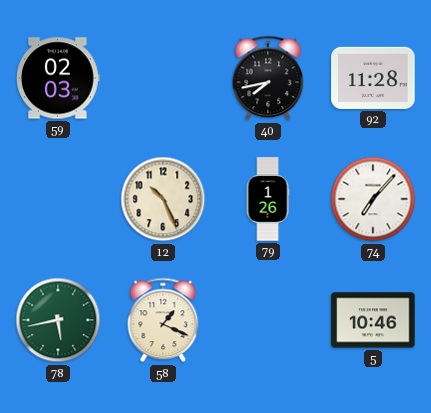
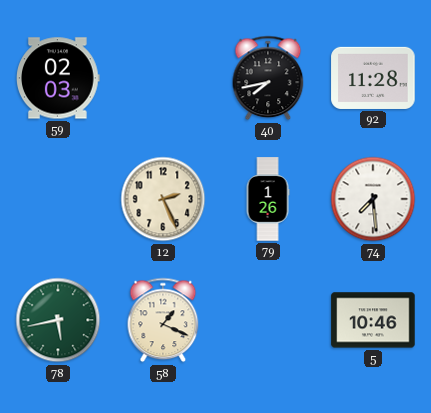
12: 10:26 -> 2:26
74: 7:07 -> 7:29
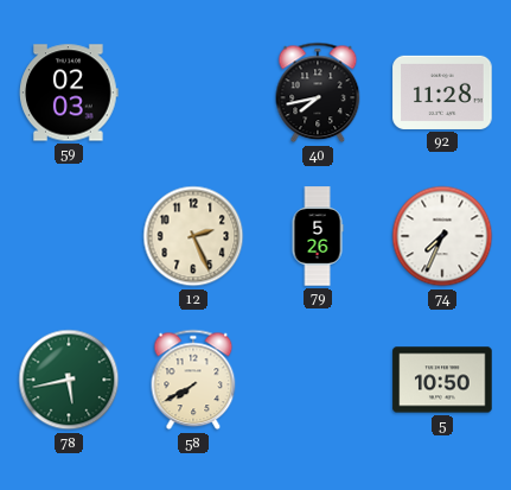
79: 1:26 -> 5:26
74: 7:29 -> 7:34
58: 1:19 -> 7:40
5: 10:46 -> 10:50
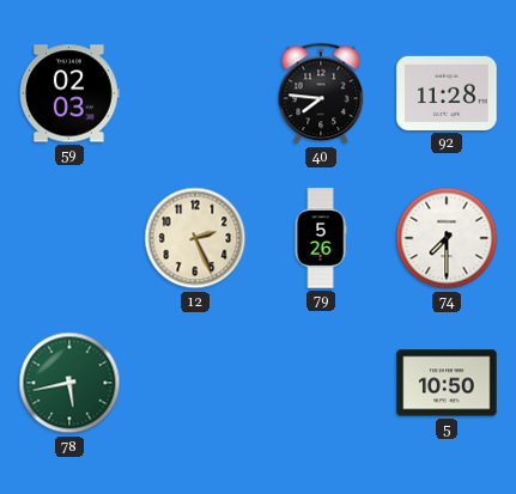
40: 7:43 -> 7:46
74: 7:34 -> 7:30
58: 7:40 -> none
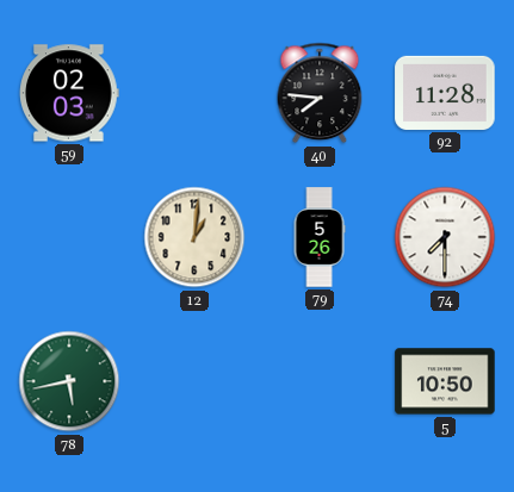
12: 2:26 -> 1:01
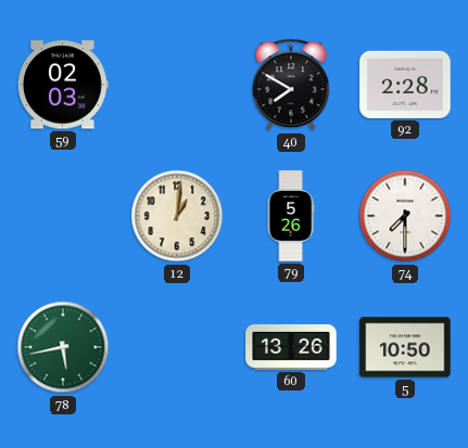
40: 7:46 -> 7:50
92: 11:28 -> 2:28
60: none -> 13:26
